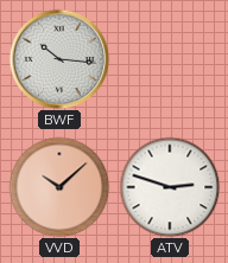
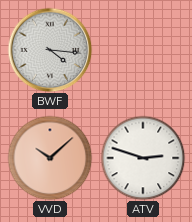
BWF: 10:16 -> 4:16
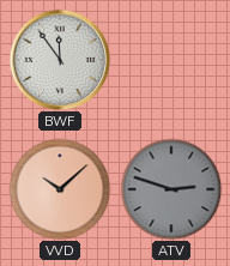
BWF: 4:16 -> 11:54
ATV dial: white -> grey
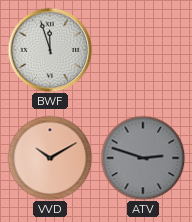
BWF: 11:54 -> 11:57
VVD: 10:08 -> 10:10
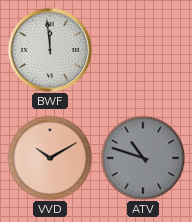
BWF: 11:57 -> 11:59
ATV: 2:48 -> 10:48
